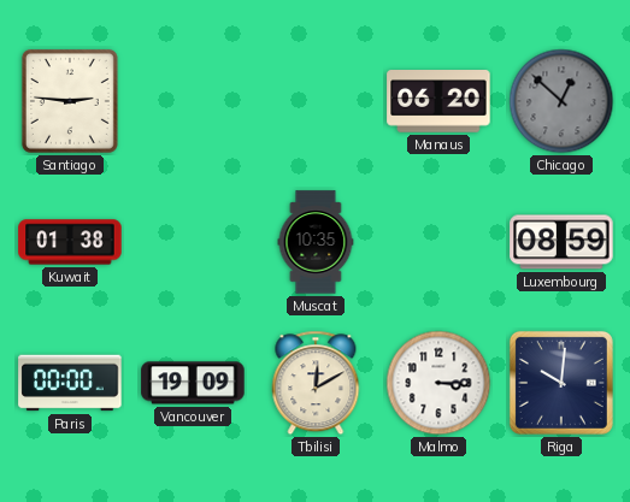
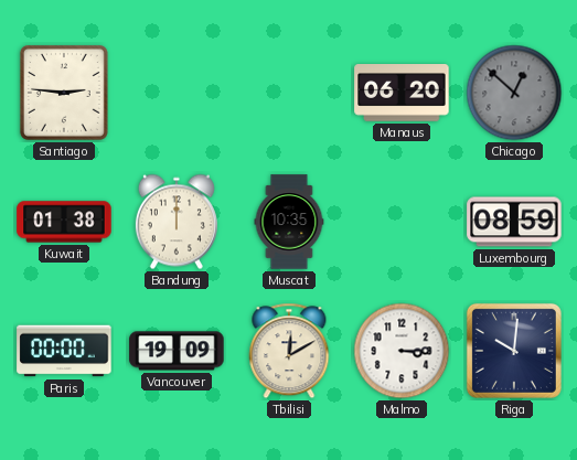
Bandung: none -> 12:00
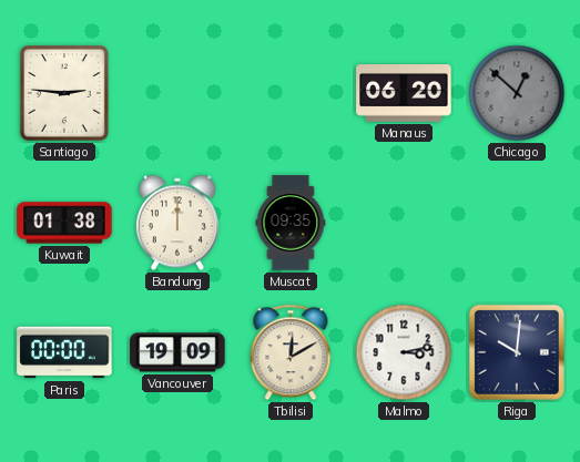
Muscat: 10:35 -> 09:35
Luxembourg: 08:59 -> none
Malmo: 3:15 -> 3:13
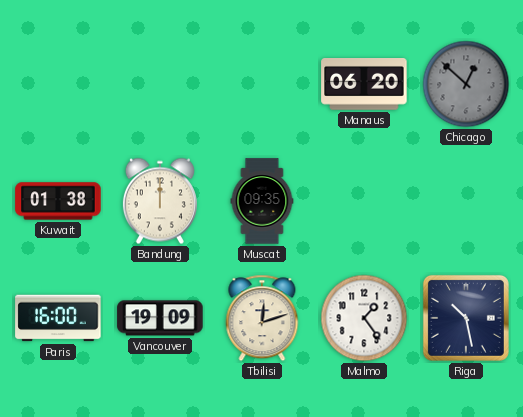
Santiago: 2:46 -> none
Paris: 00:00 -> 16:00
Tbilisi: 12:10 -> 12:12
Malmo: 3:13 -> 1:24
Riga: 10:01 -> 10:28
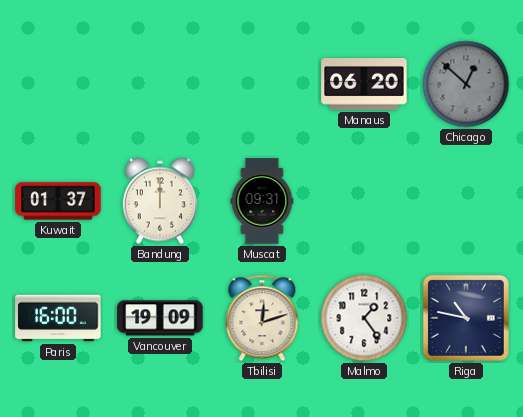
Kuwait: 01:38 -> 01:37
Muscat: 09:35 -> 09:31
Riga: 10:28 -> 10:47
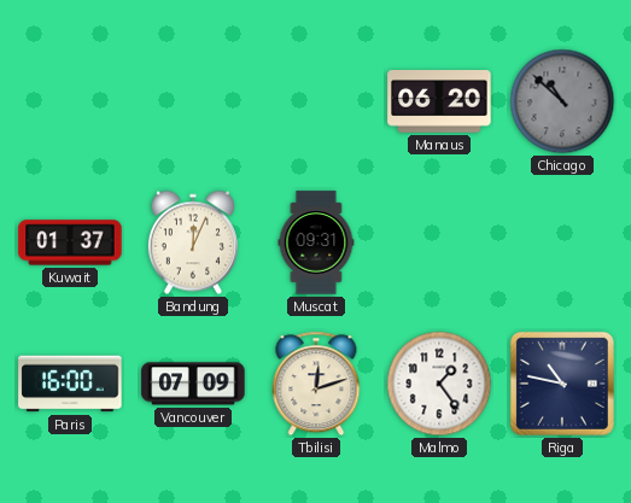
Chicago: 12:52 -> 10:52
Bandung: 12:00 -> 12:04
Vancouver: 19:09 -> 07:09
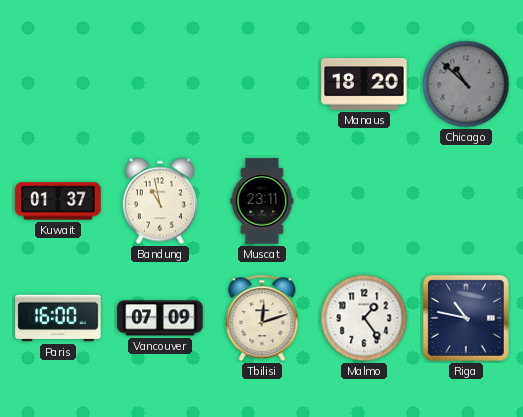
Manaus: 06:20 -> 18:20
Bandung: 12:04 -> 10:58
Muscat: 09:31 -> 23:11
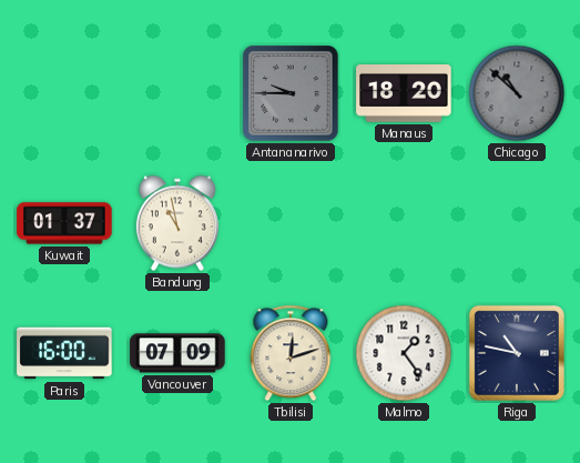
Antananarivo: none -> 9:45
Muscat: 23:11 -> none
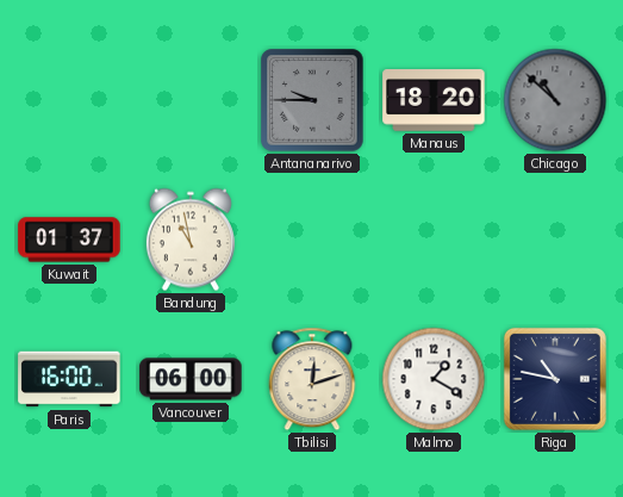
Vancouver: 07:09 -> 06:00
Malmo: 1:24 -> 1:20
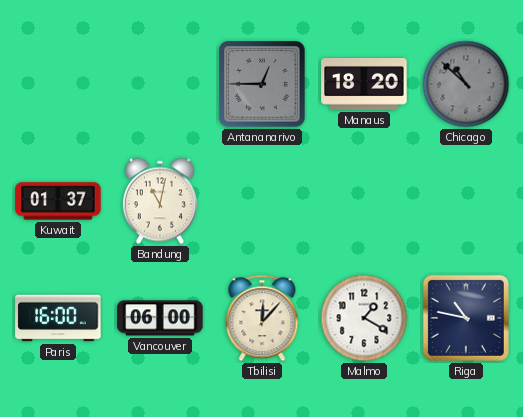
Antananarivo: 9:45 -> 12:45
Bandung: 10:58 -> 11:02
Tbilisi: 12:12 -> 12:07
